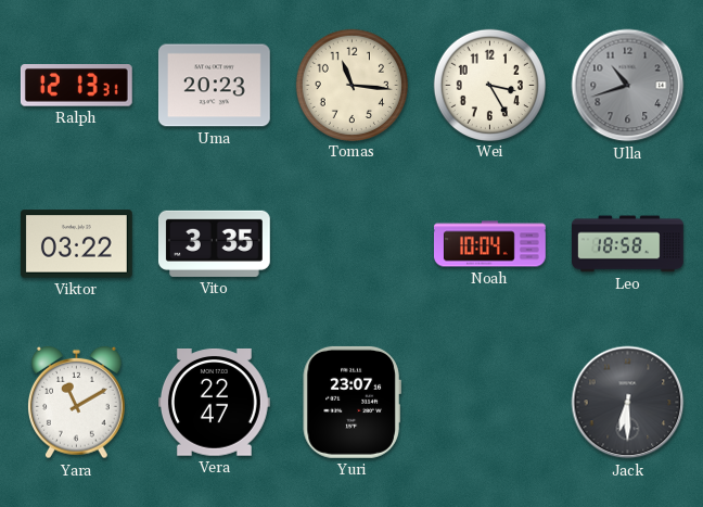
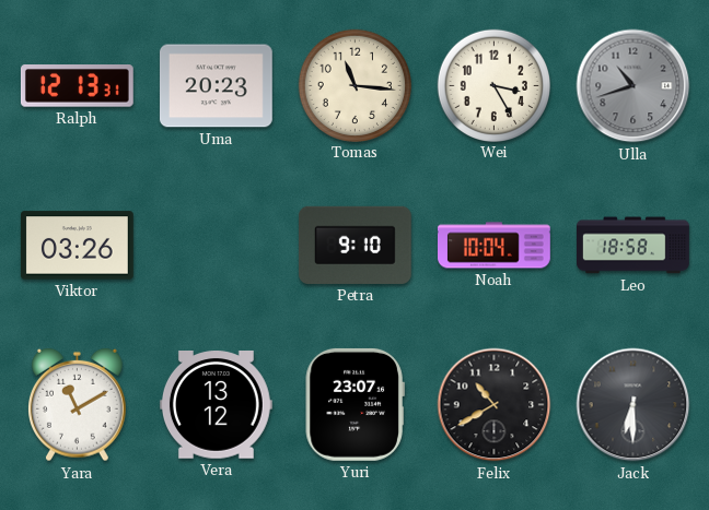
Viktor: 03:22 -> 03:26
Vito: 3:35 -> none
Petra: none -> 9:10
Vera: 22:47 -> 13:12
Felix: none -> 10:40
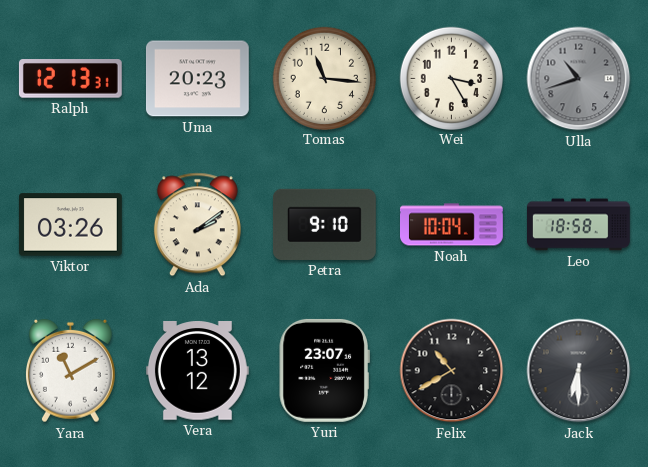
Ada: none -> 2:09
